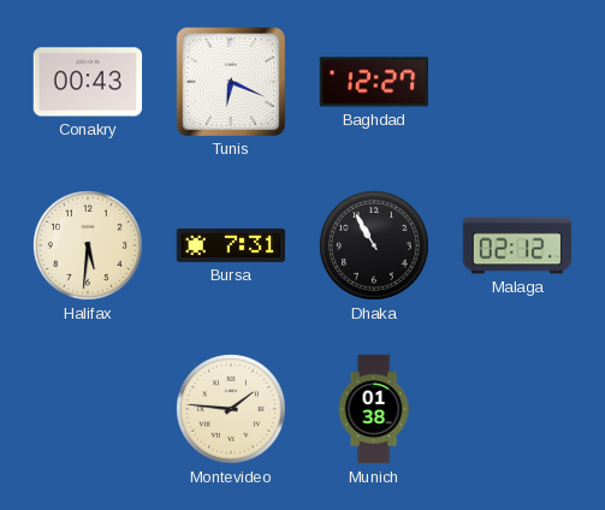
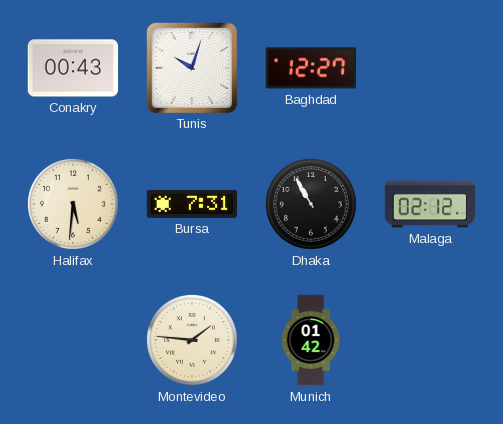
Tunis: 6:19 -> 10:03
Munich: 01:38 -> 01:42
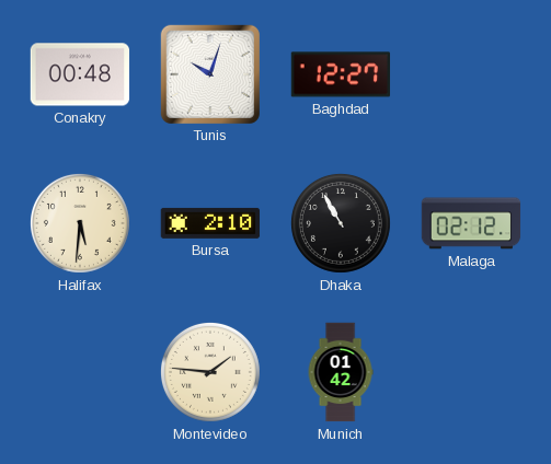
Conakry: 00:43 -> 00:48
Bursa: 7:31 -> 2:10
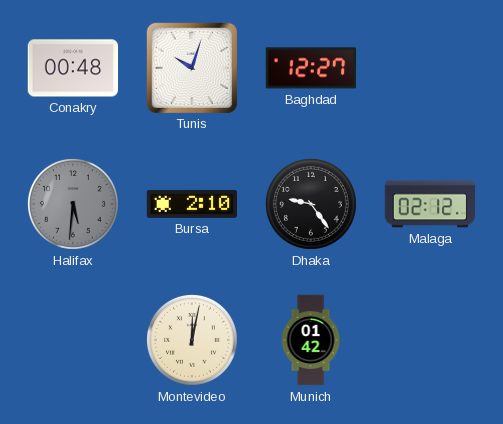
Halifax dial: cream -> grey
Dhaka: 10:55 -> 9:24
Montevideo: 1:46 -> 12:02
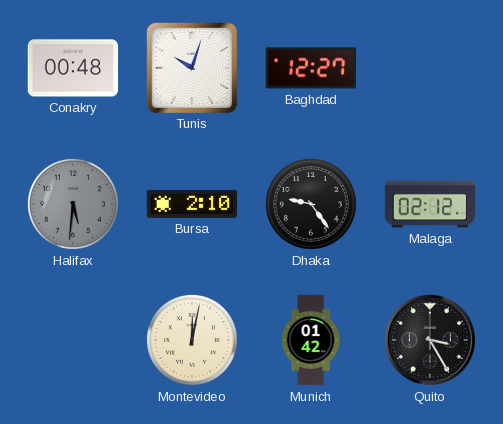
Quito: none -> 3:25
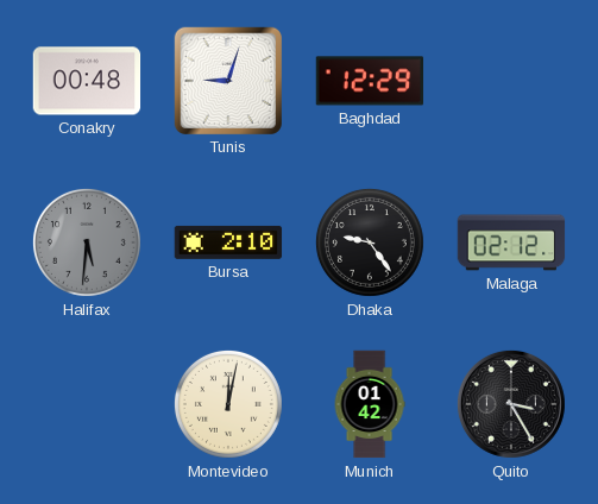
Tunis: 10:03 -> 9:03
Baghdad: 12:27 -> 12:29
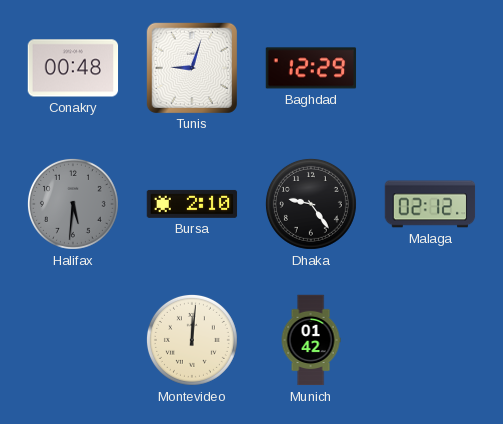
Montevideo: 12:02 -> 12:01
Quito: 3:25 -> none
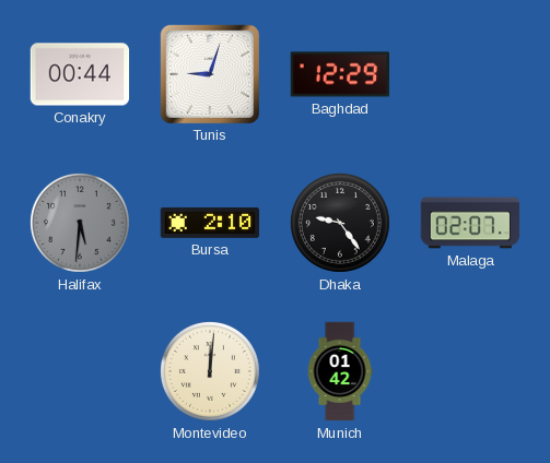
Conakry: 00:48 -> 00:44
Malaga: 02:12 -> 02:07
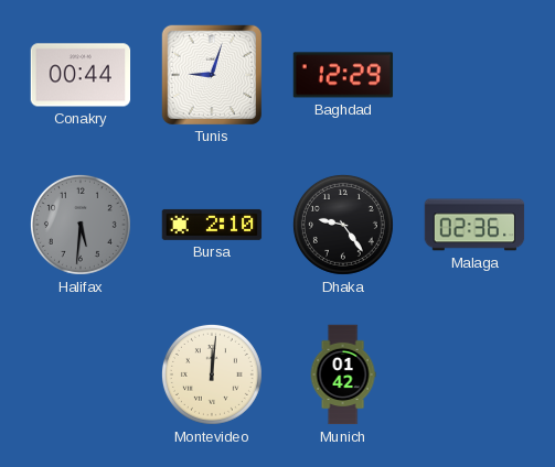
Malaga: 02:07 -> 02:36
